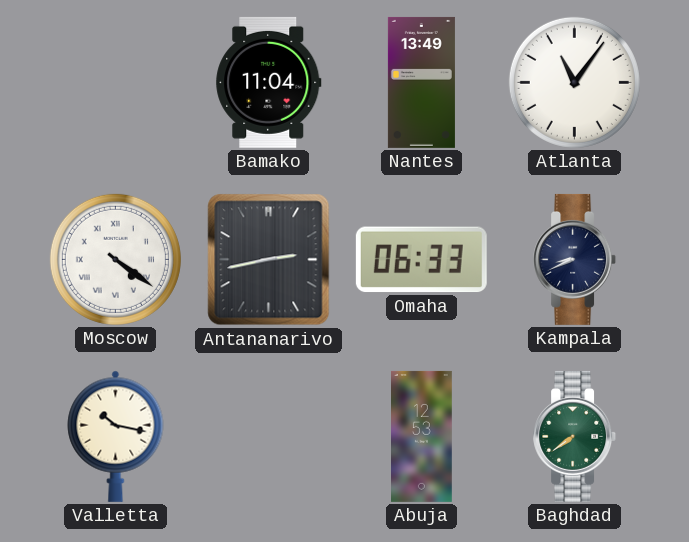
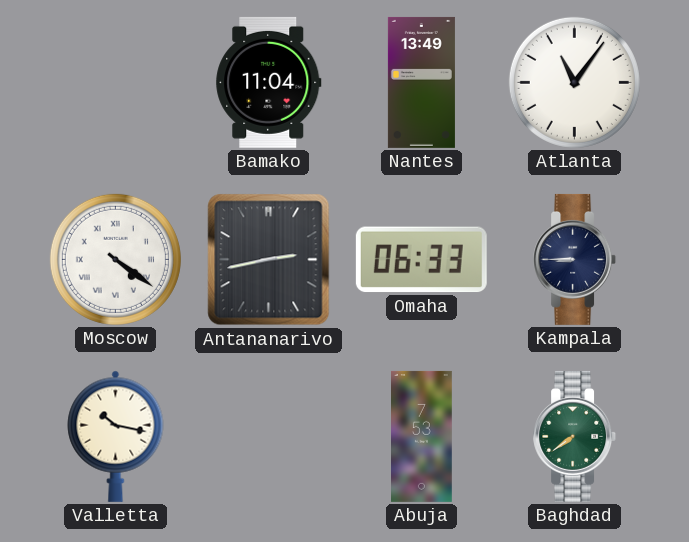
Kampala: 8:41 -> 8:45
Abuja: 12:53 -> 7:53
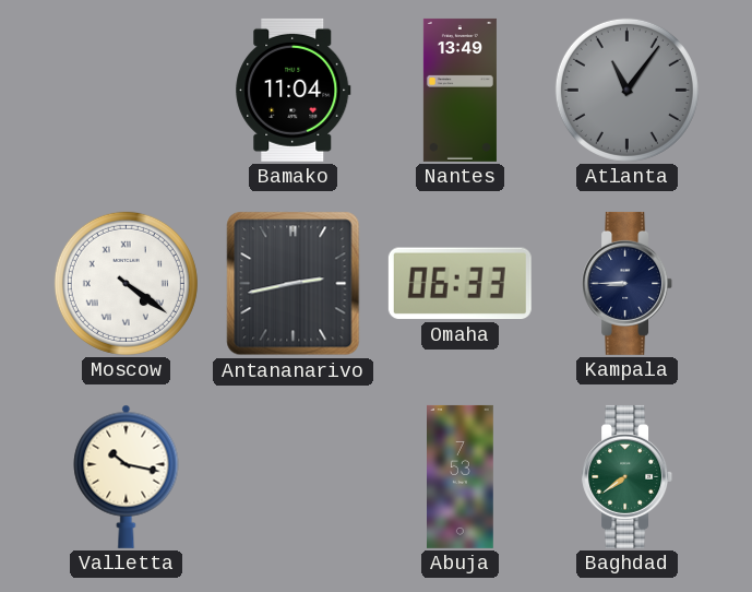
Atlanta dial: white -> grey
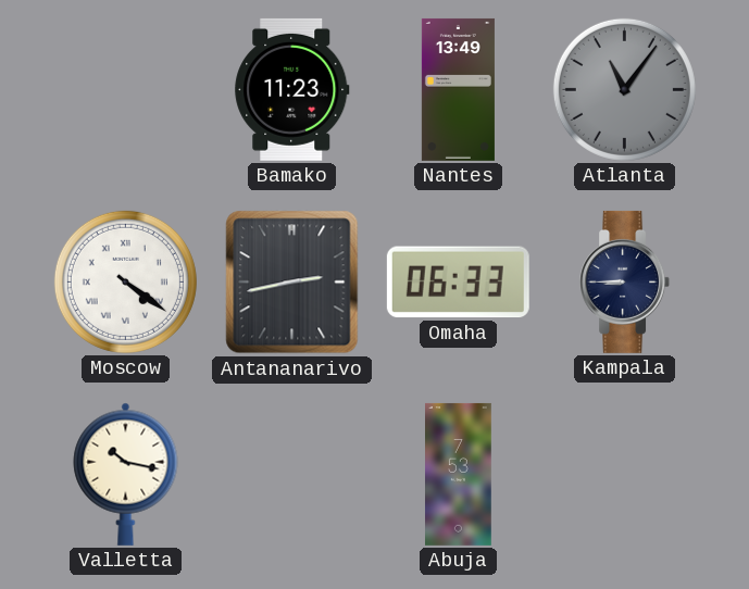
Bamako: 11:04 -> 11:23
Baghdad: 7:39 -> none
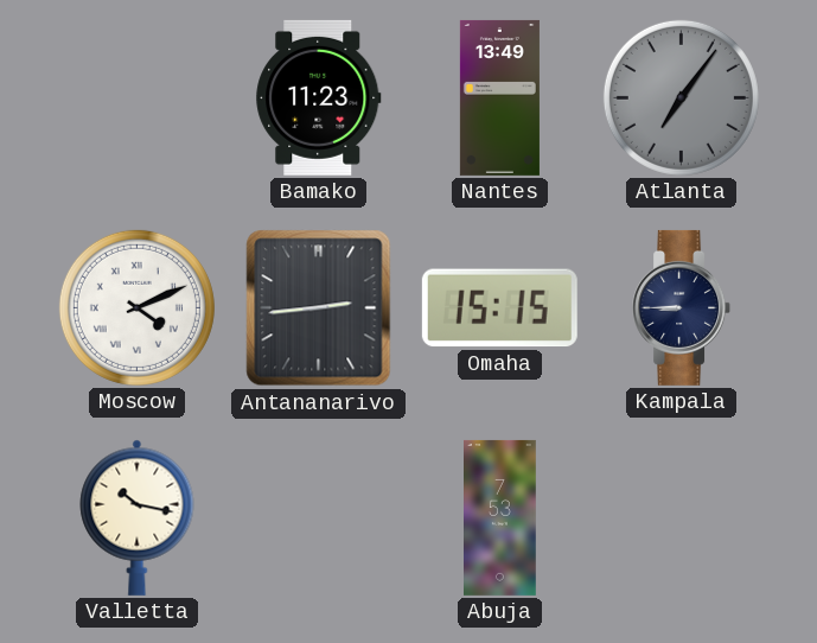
Atlanta: 11:06 -> 7:06
Moscow: 4:21 -> 4:11
Antananarivo: 2:43 -> 2:44
Omaha: 06:33 -> 15:15
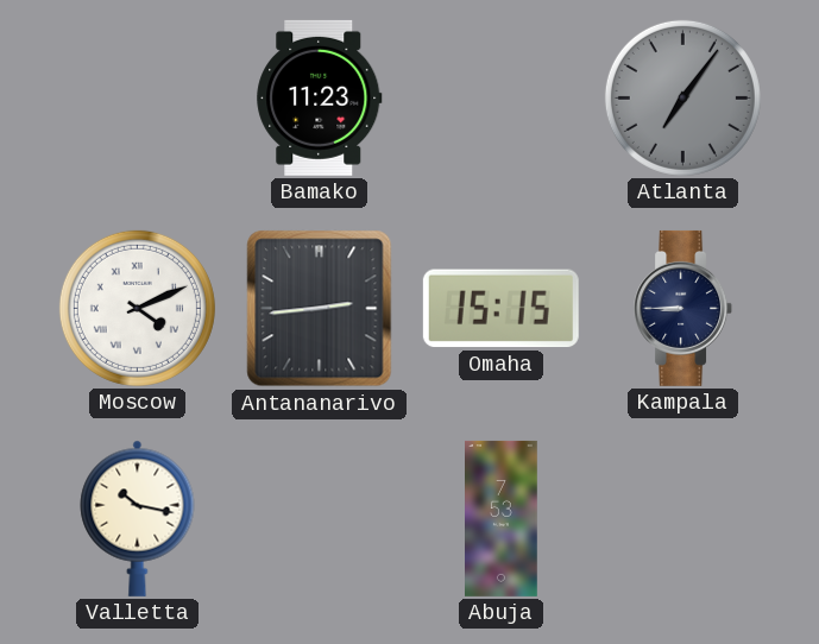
Nantes: 13:49 -> none
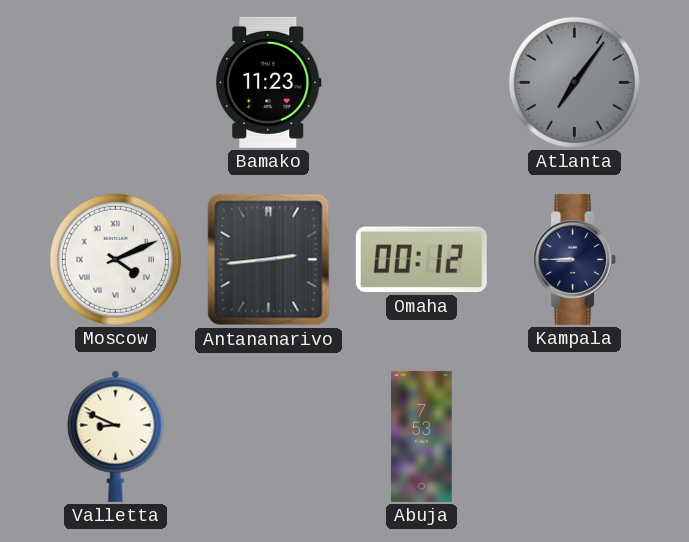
Omaha: 15:15 -> 00:12
Valletta: 10:17 -> 8:49
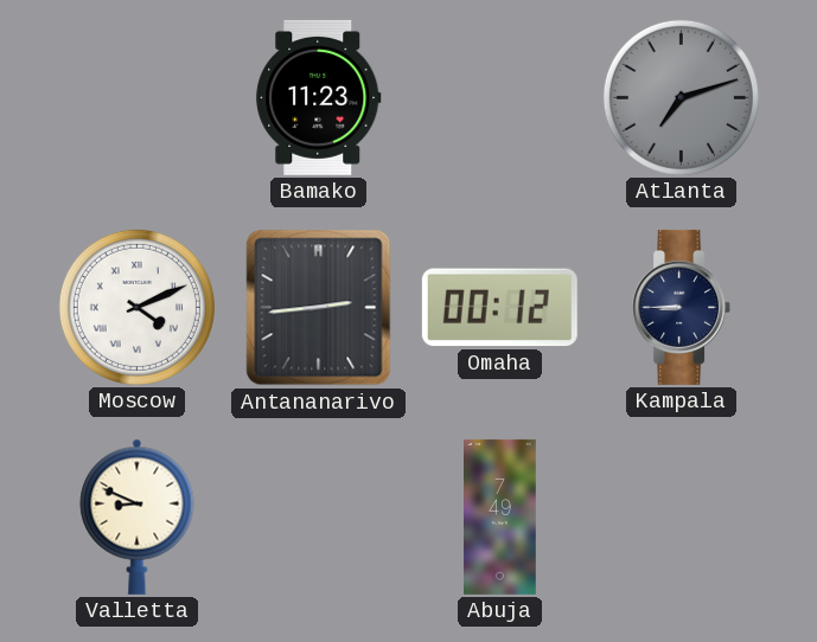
Atlanta: 7:06 -> 7:12
Abuja: 7:53 -> 7:49
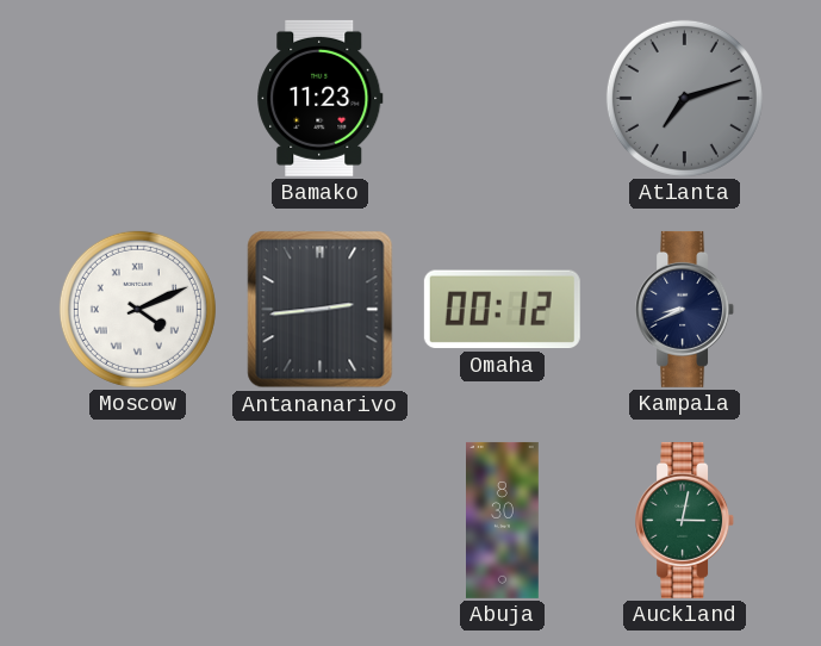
Kampala: 8:45 -> 8:41
Valletta: 8:49 -> none
Abuja: 7:49 -> 8:30
Auckland: none -> 3:02
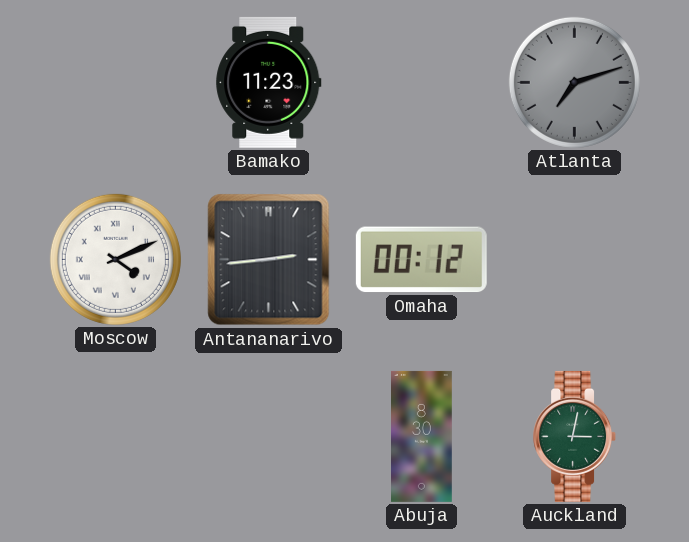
Kampala: 8:41 -> none
